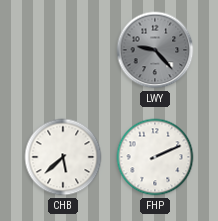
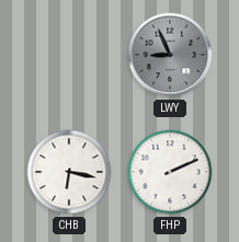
LWY: 9:23 -> 8:56
CHB: 5:38 -> 6:17
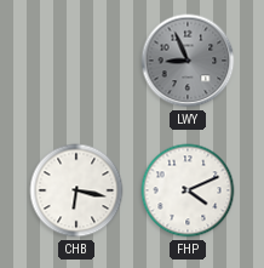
FHP: 2:11 -> 4:11
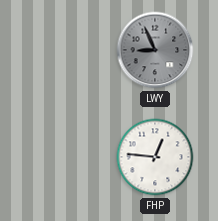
CHB: 6:17 -> none
FHP: 4:11 -> 12:46
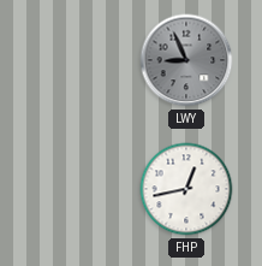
FHP: 12:46 -> 12:43
